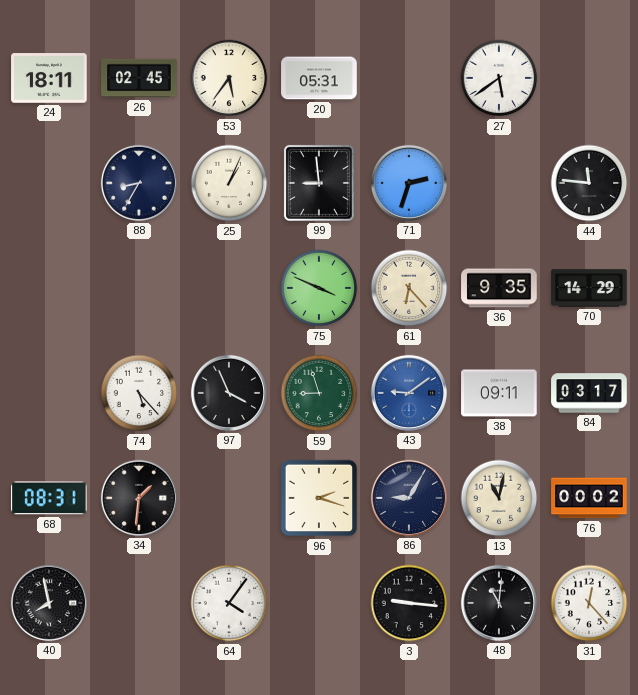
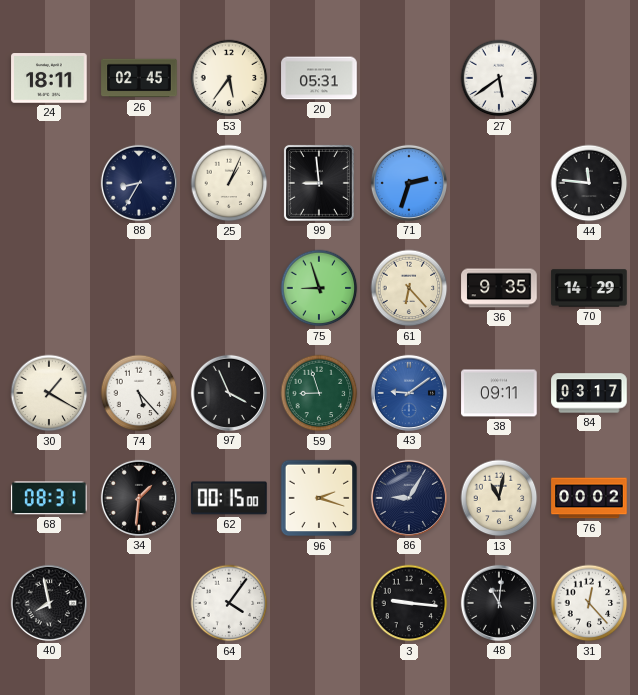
75: 3:49 -> 8:57
30: none -> 1:20
62: none -> 00:15
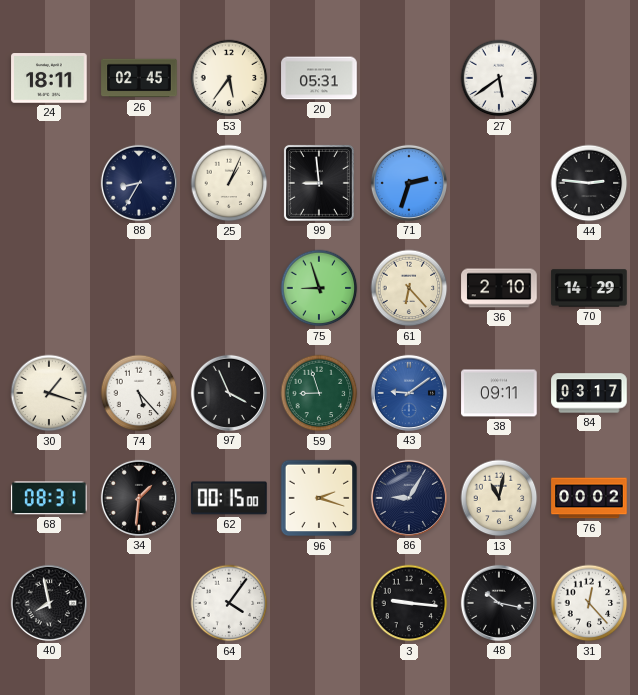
44: 11:46 -> 2:46
36: 9:35 -> 2:10
30: 1:20 -> 1:18
48: 11:01 -> 10:17
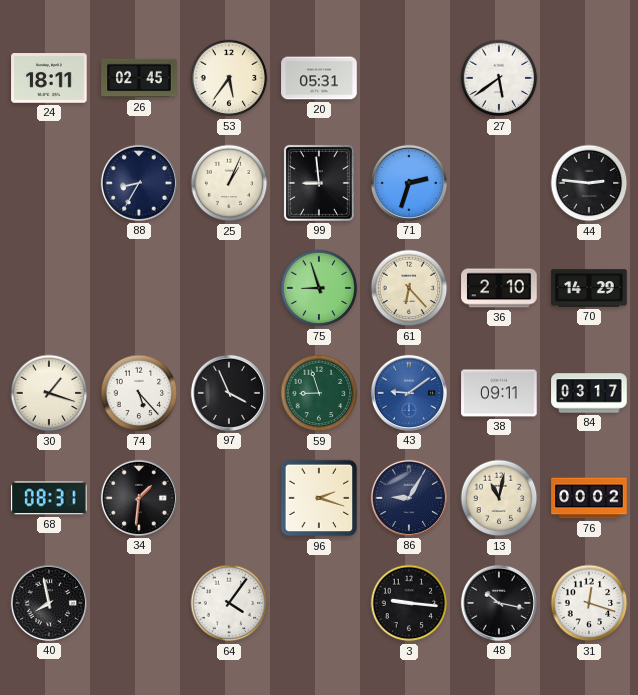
62: 00:15 -> none
31: 12:23 -> 12:18
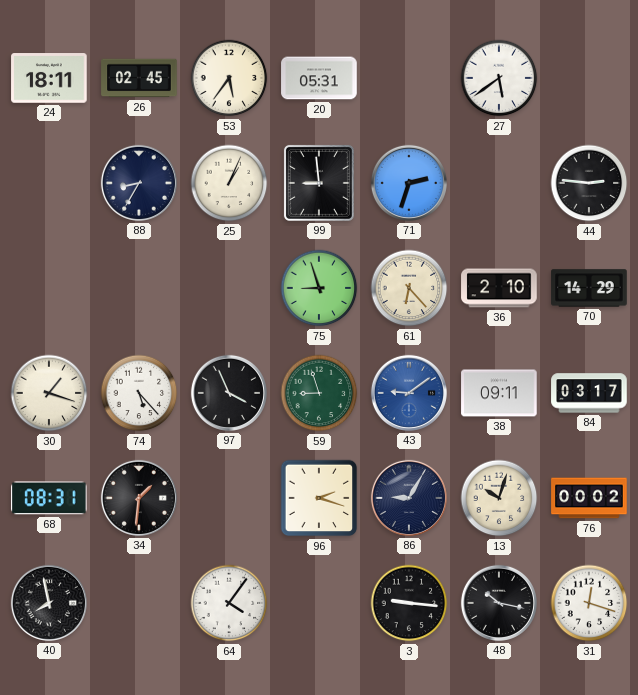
13: 11:02 -> 10:03
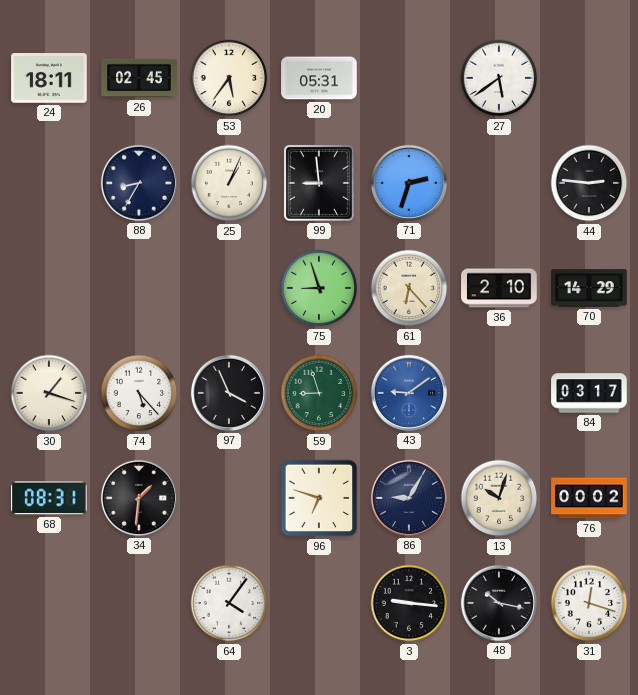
38: 09:11 -> none
96: 2:18 -> 6:48
40: 7:58 -> none
